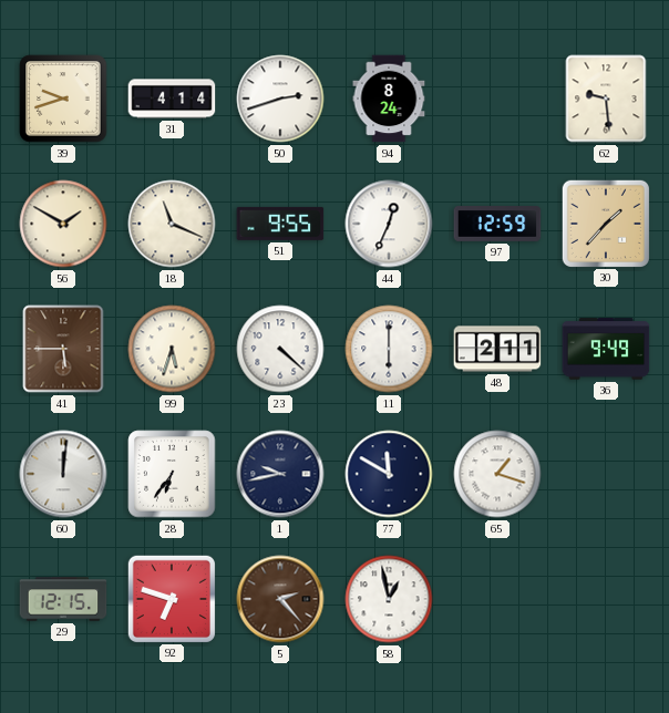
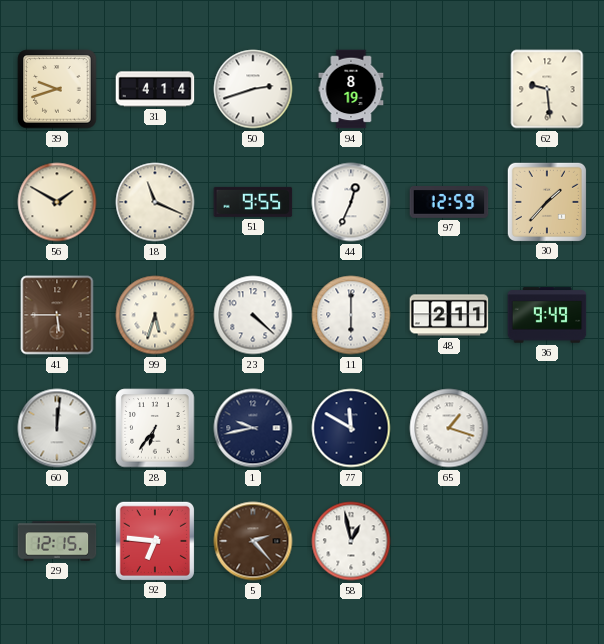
94: 8:24 -> 8:19
92: 6:48 -> 6:46
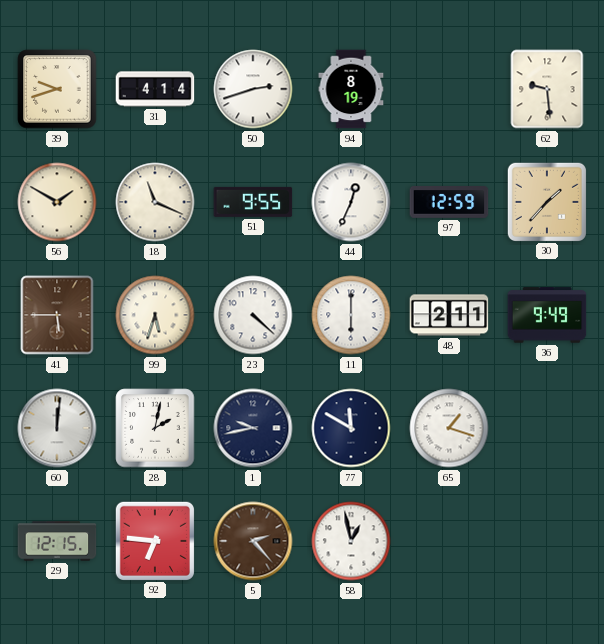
28: 6:36 -> 2:02
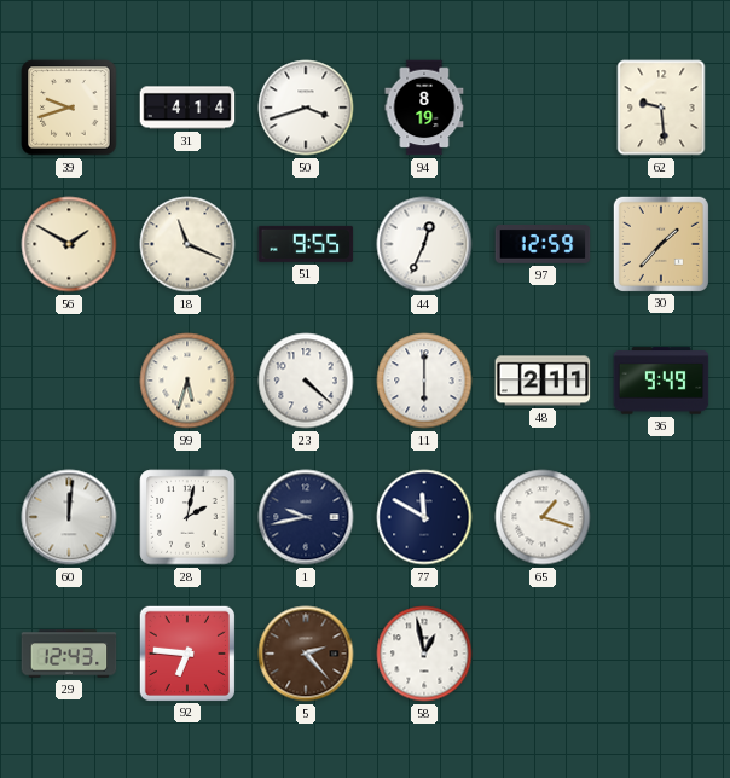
50: 2:42 -> 3:42
41: 5:45 -> none
29: 12:15 -> 12:43
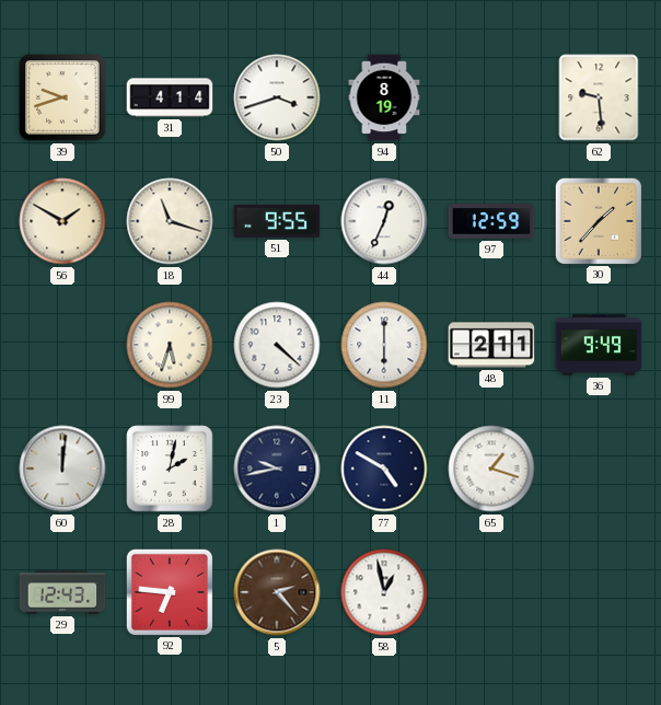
18: 11:19 -> 11:18
77: 11:50 -> 4:50
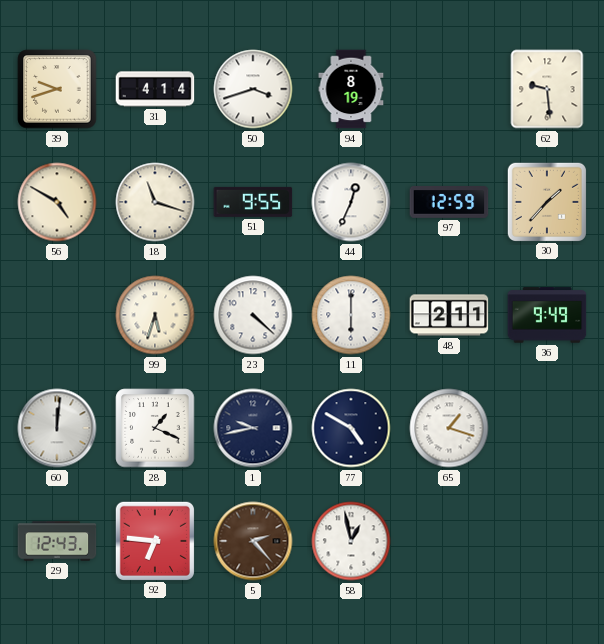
56: 1:50 -> 4:50
28: 2:02 -> 1:19
